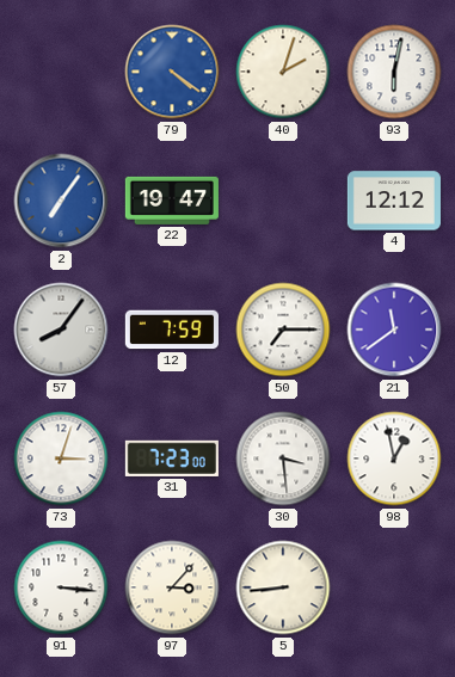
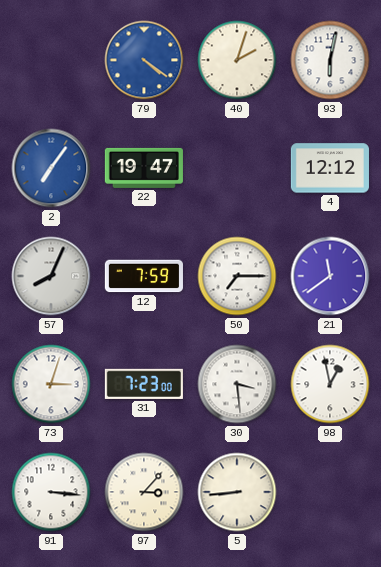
57: 8:06 -> 8:04
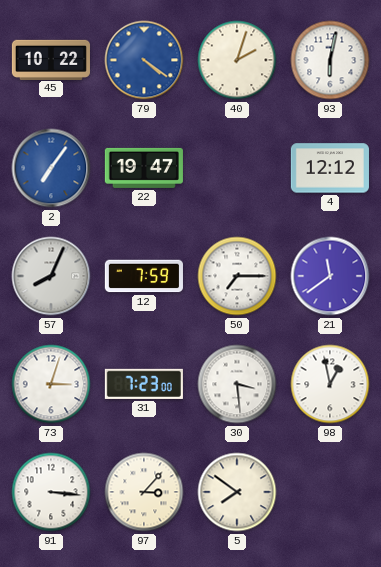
45: none -> 10:22
5: 8:44 -> 7:51
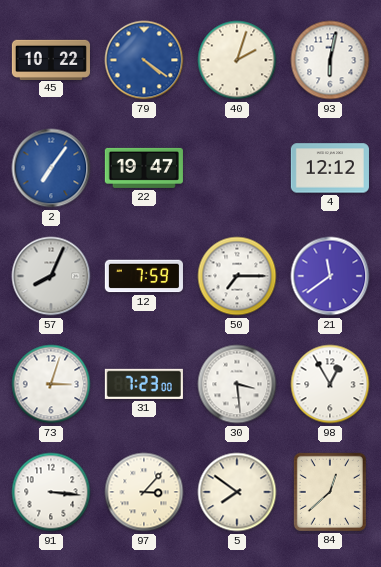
98: 12:58 -> 12:55
84: none -> 12:38
